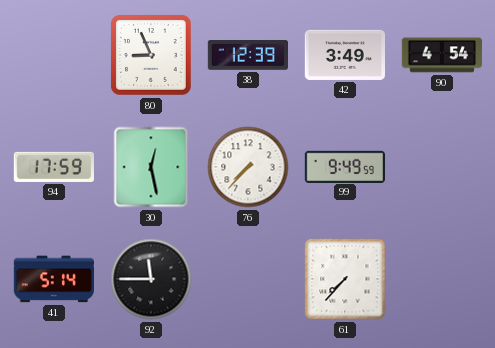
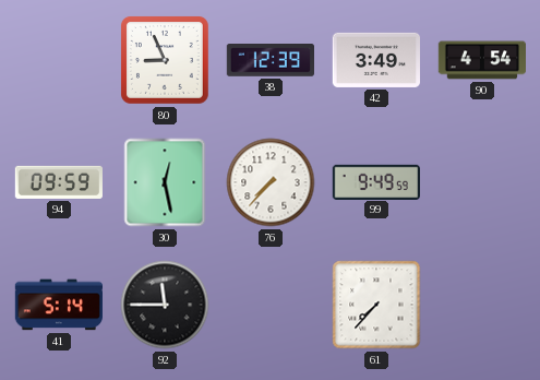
94: 17:59 -> 09:59
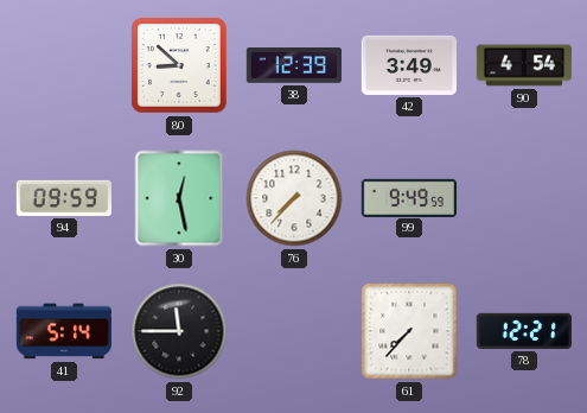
80: 8:56 -> 8:52
78: none -> 12:21
